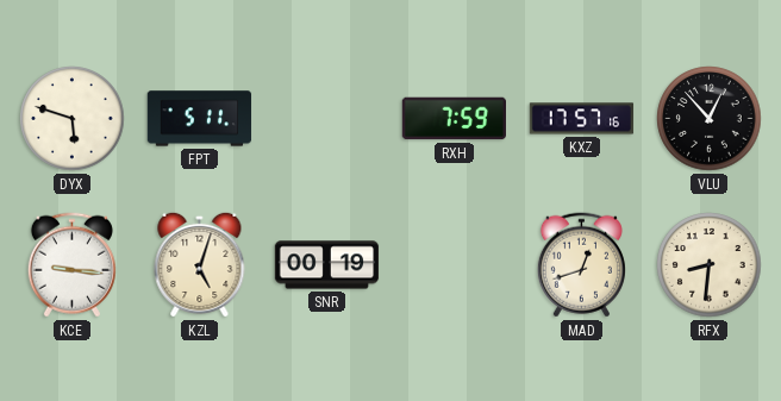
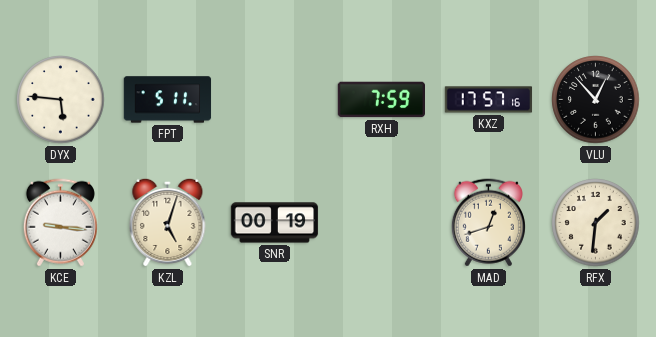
DYX: 5:48 -> 5:46
RFX: 8:31 -> 1:31
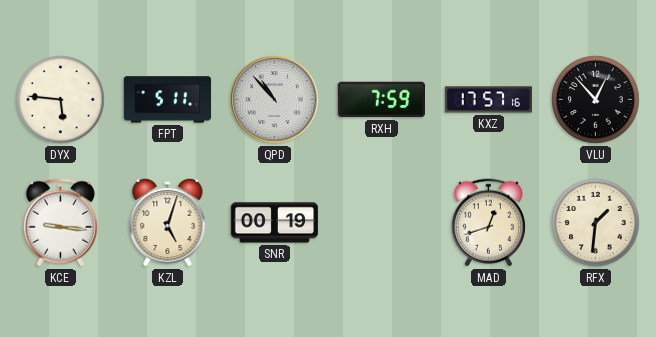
QPD: none -> 10:53
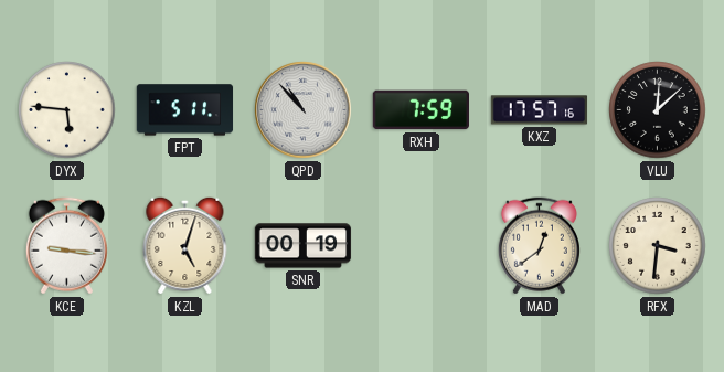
VLU: 12:53 -> 12:08
MAD: 12:42 -> 12:39
RFX: 1:31 -> 3:31
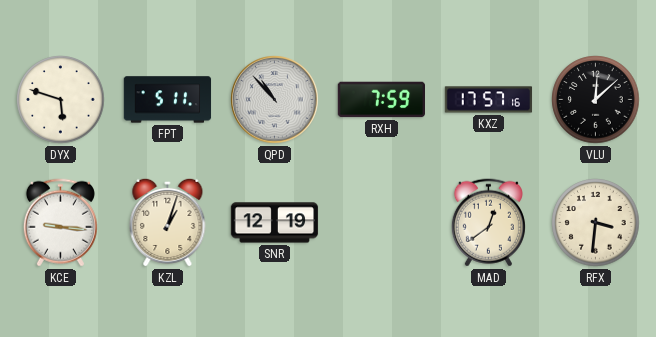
DYX: 5:46 -> 5:48
KZL: 5:03 -> 1:03
SNR: 00:19 -> 12:19
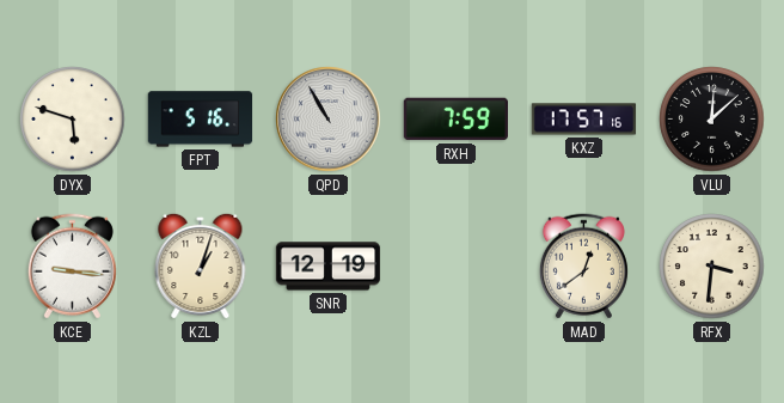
FPT: 5:11 -> 5:16
QPD: 10:53 -> 10:55
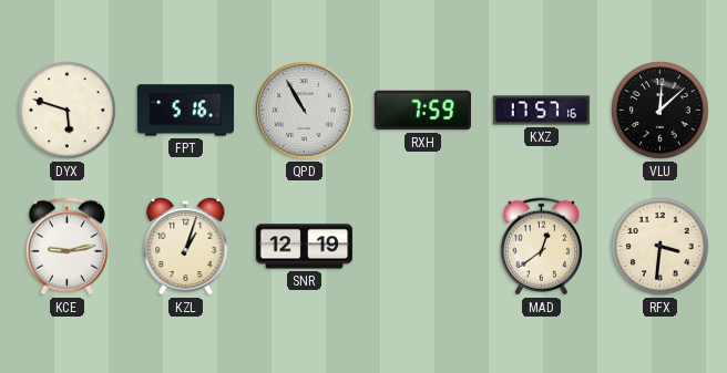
KCE: 9:16 -> 9:13
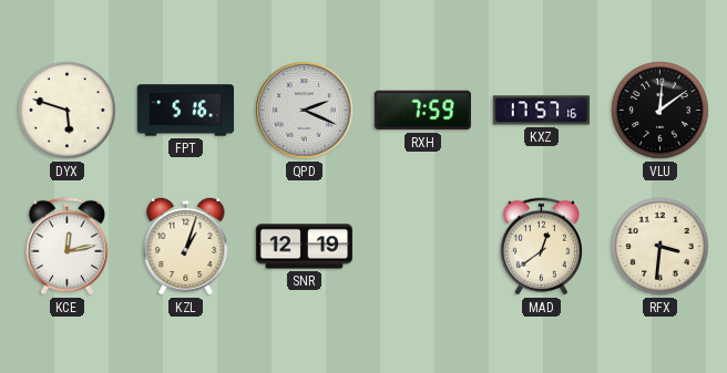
QPD: 10:55 -> 2:19
VLU: 12:08 -> 12:09
KCE: 9:13 -> 12:13
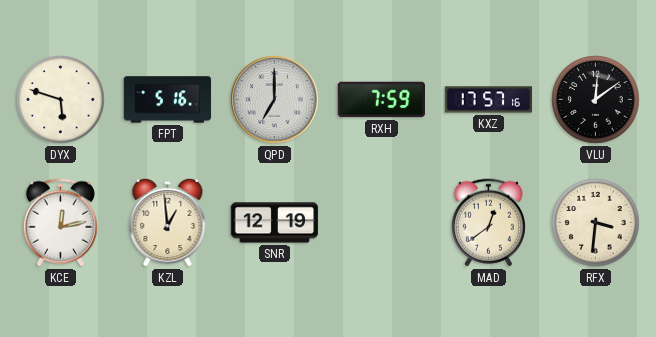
QPD: 2:19 -> 7:00
KZL: 1:03 -> 12:59
